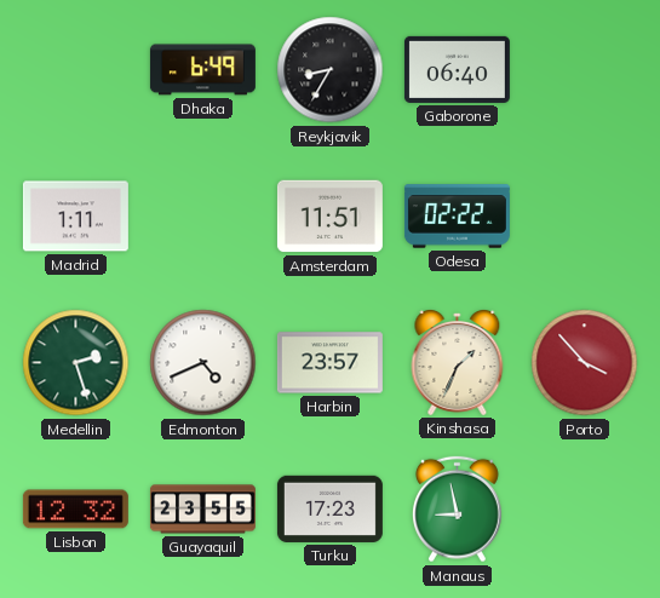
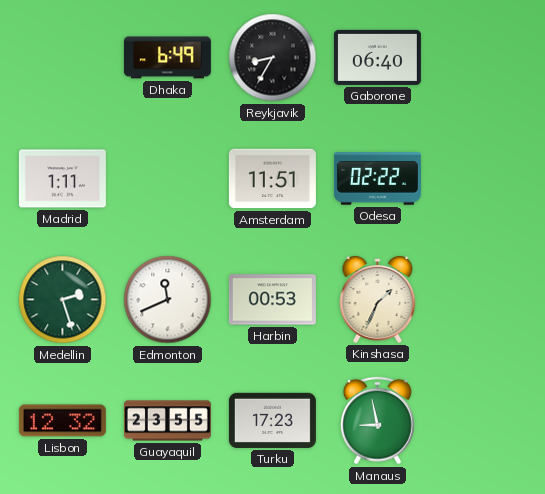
Edmonton: 4:41 -> 11:41
Harbin: 23:57 -> 00:53
Porto: 3:53 -> none
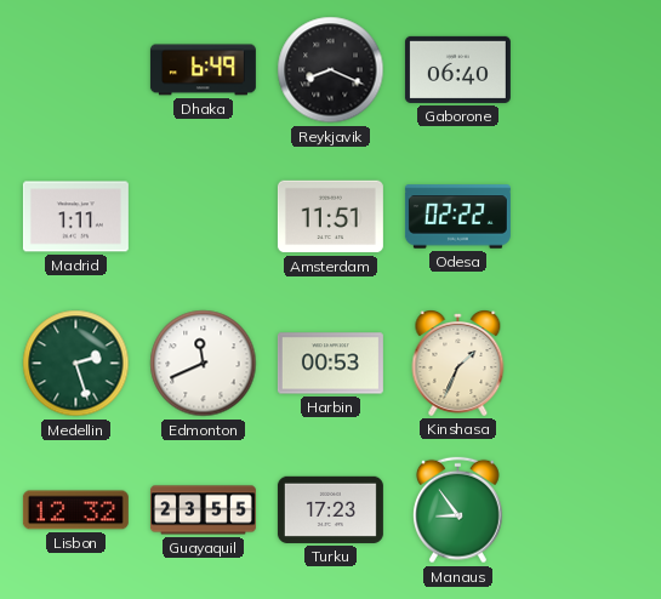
Reykjavik: 8:35 -> 8:19
Manaus: 8:58 -> 8:54
